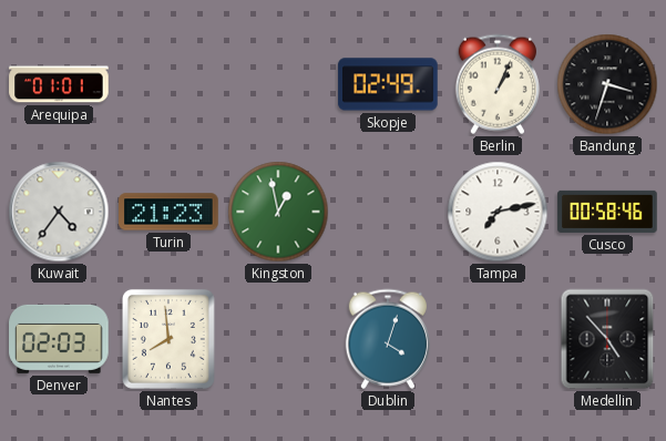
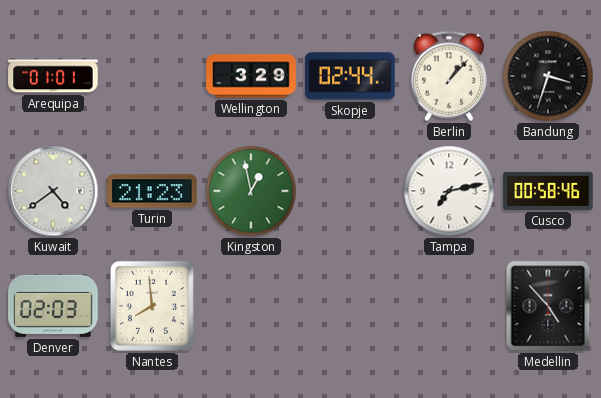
Wellington: none -> 3:29
Skopje: 02:49 -> 02:44
Berlin: 1:04 -> 1:07
Kuwait: 4:36 -> 4:39
Dublin: 4:03 -> none
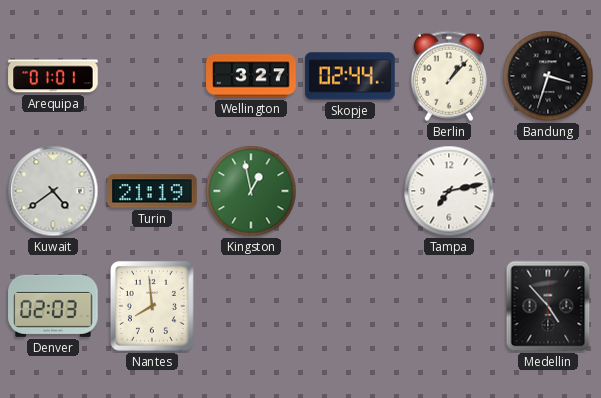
Wellington: 3:29 -> 3:27
Turin: 21:23 -> 21:19
Cusco: 00:58 -> none
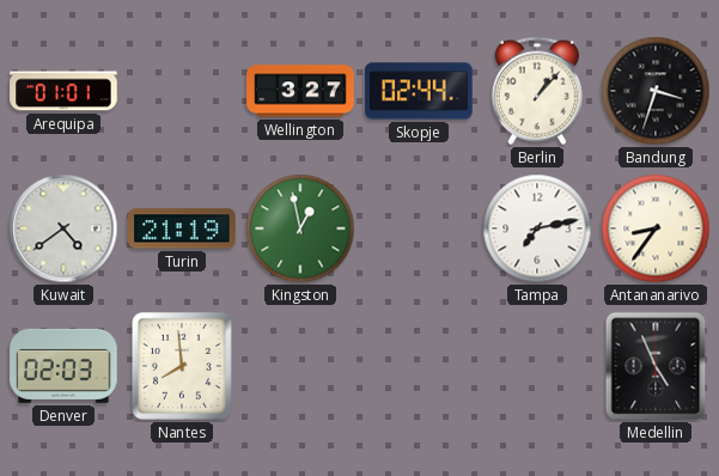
Antananarivo: none -> 8:36
Medellin: 4:53 -> 4:56
